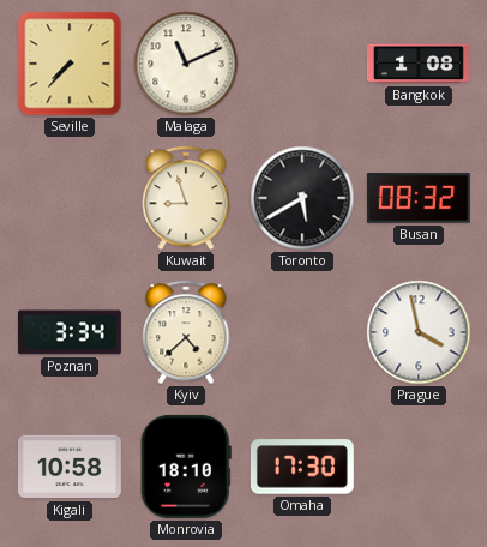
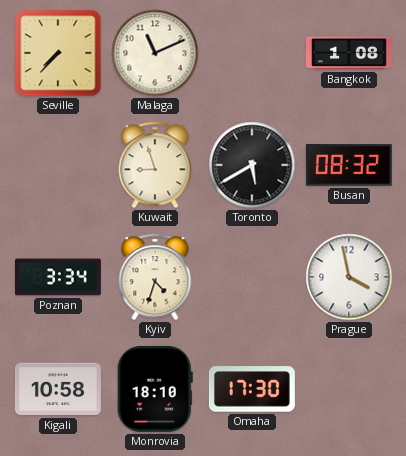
Kyiv: 4:38 -> 4:33
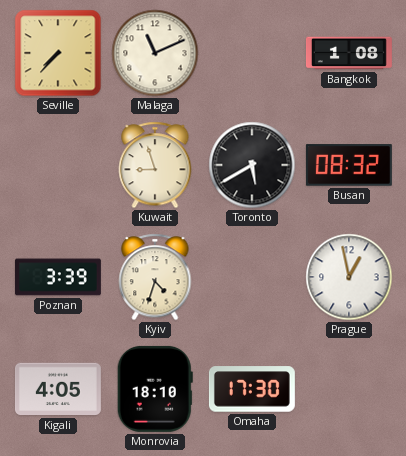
Poznan: 3:34 -> 3:39
Prague: 3:58 -> 12:58
Kigali: 10:58 -> 4:05
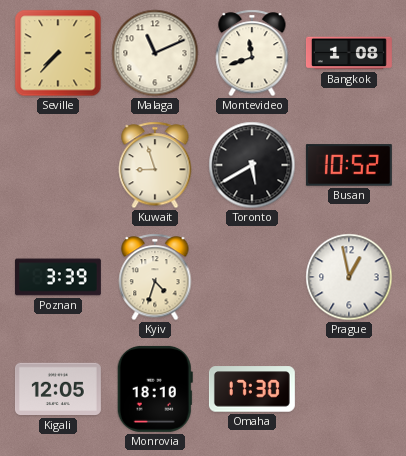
Montevideo: none -> 11:42
Busan: 08:32 -> 10:52
Kigali: 4:05 -> 12:05
